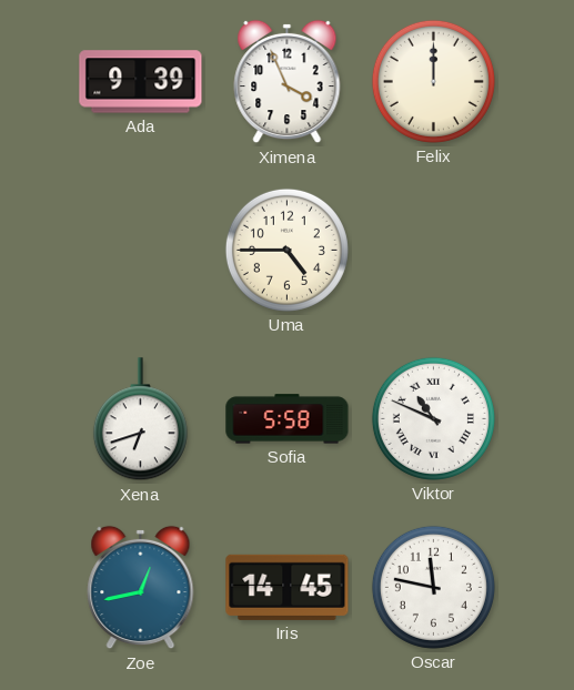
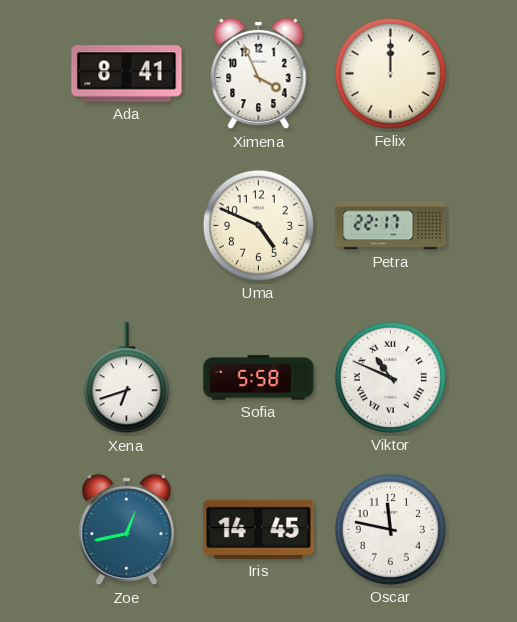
Ada: 9:39 -> 8:41
Uma: 4:45 -> 4:49
Petra: none -> 22:17
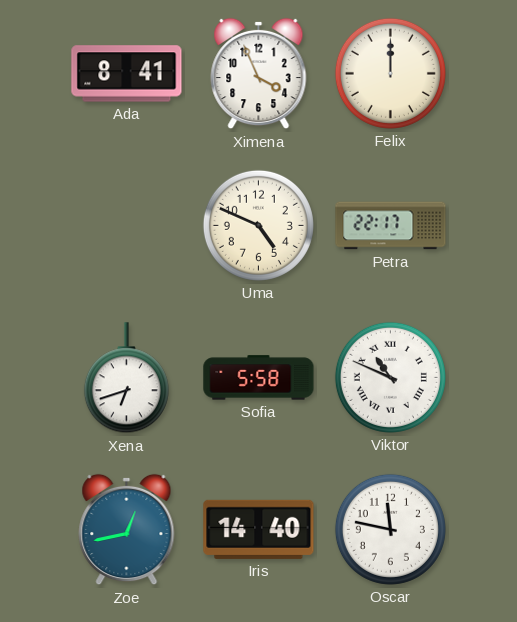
Iris: 14:45 -> 14:40
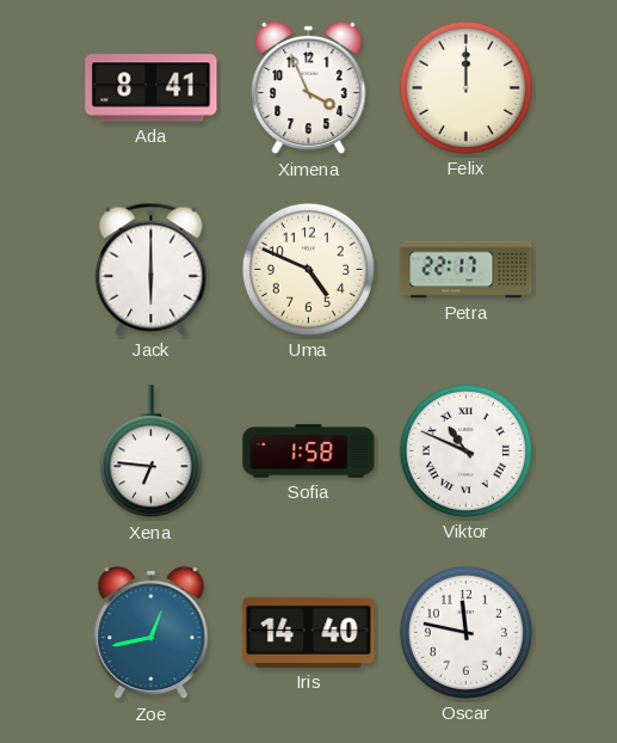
Jack: none -> 6:00
Xena: 6:42 -> 6:46
Sofia: 5:58 -> 1:58
